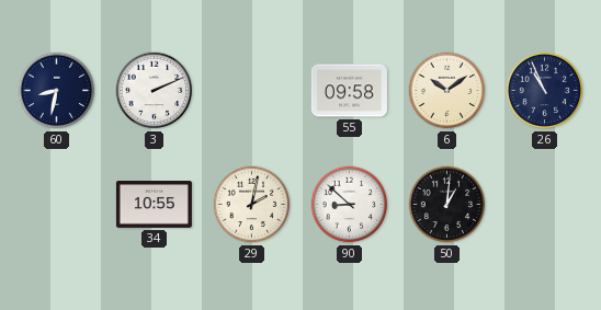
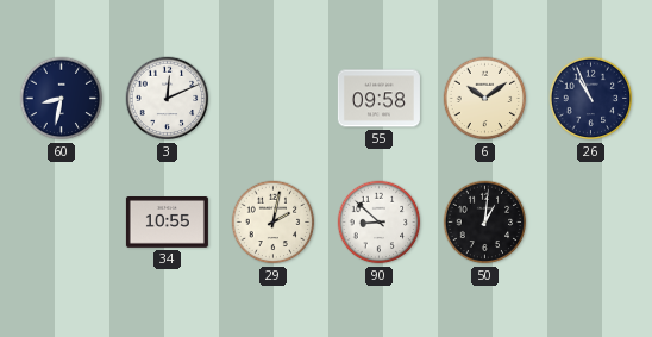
3: 2:11 -> 12:11
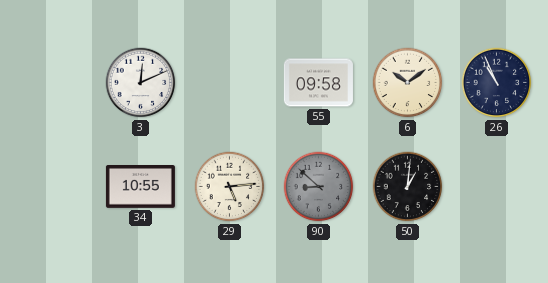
60: 8:32 -> none
29: 2:02 -> 5:14
90 dial: white -> grey
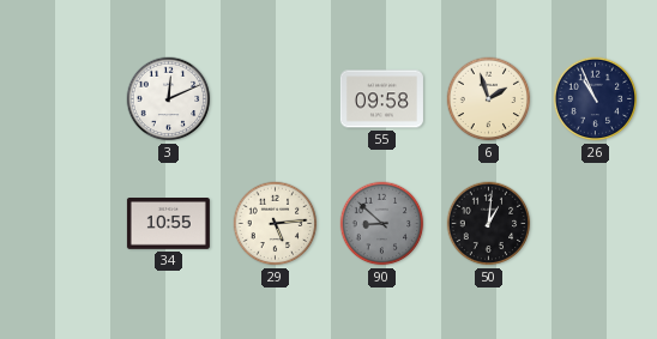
6: 10:09 -> 1:57
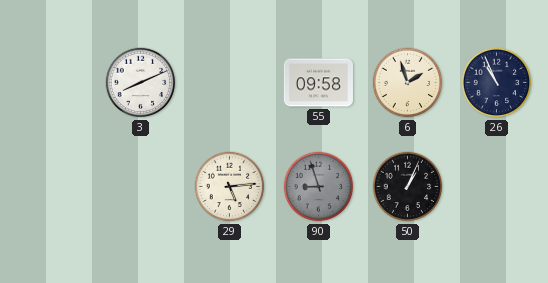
3: 12:11 -> 8:11
34: 10:55 -> none
90: 8:52 -> 8:57
50: 1:01 -> 1:04
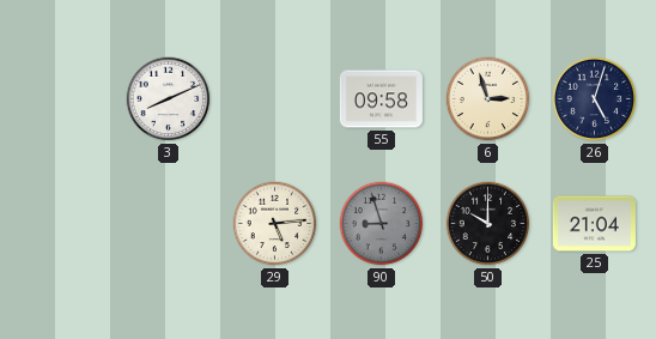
6: 1:57 -> 2:57
26: 10:56 -> 5:03
50: 1:04 -> 10:00
25: none -> 21:04
